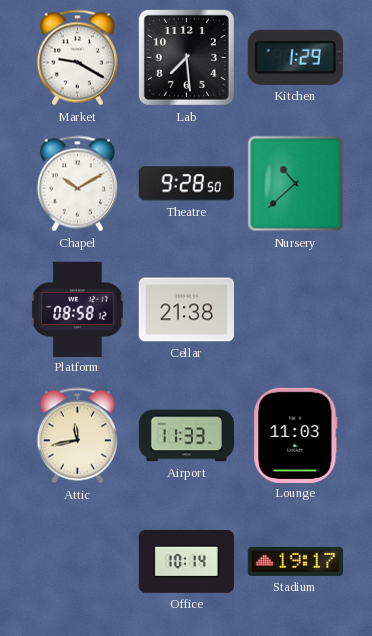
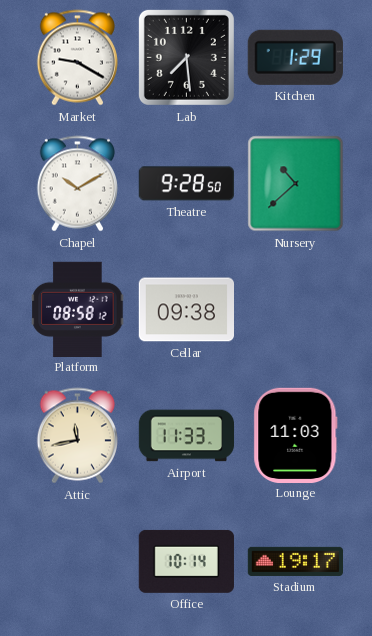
Cellar: 21:38 -> 09:38
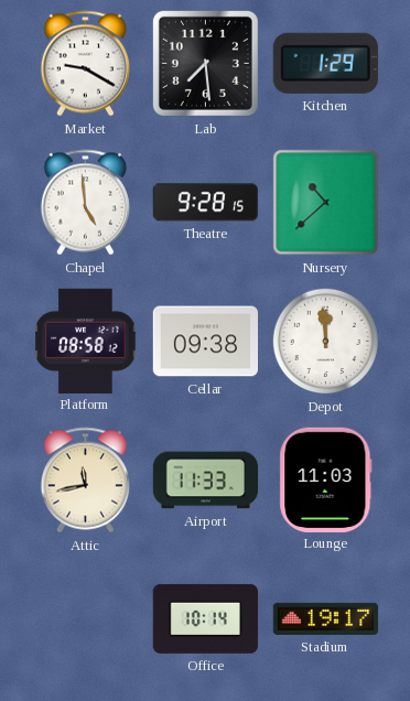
Chapel: 10:10 -> 4:59
Theatre: 9:28:50 -> 9:28:15
Depot: none -> 11:59
